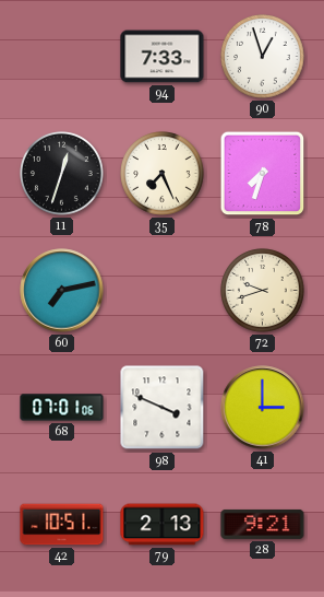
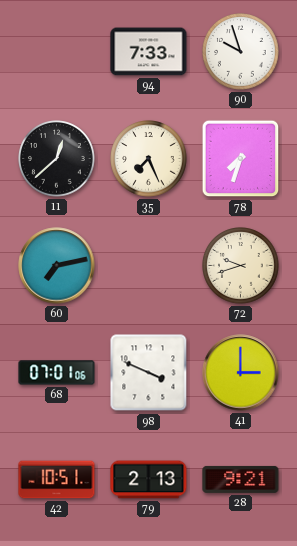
90: 12:57 -> 9:57
11: 12:33 -> 12:38
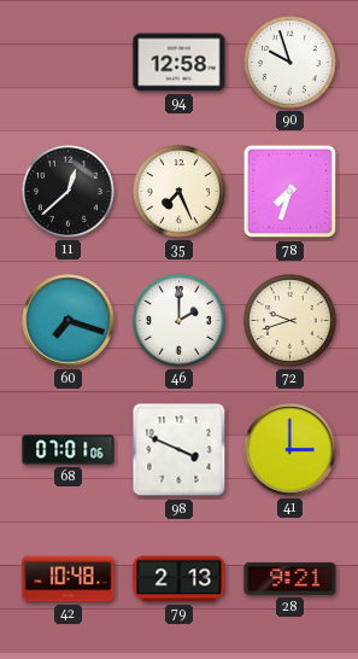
94: 7:33 -> 12:58
60: 7:13 -> 7:18
46: none -> 2:00
42: 10:51 -> 10:48
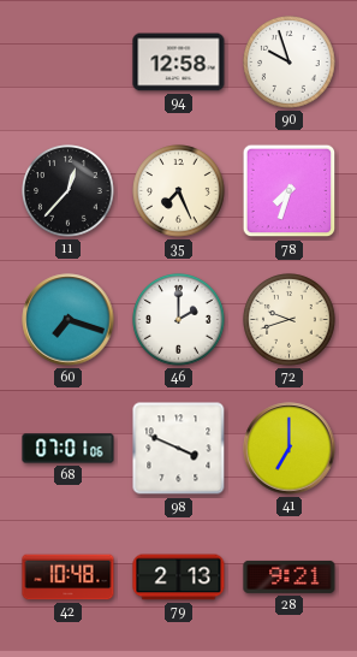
11: 12:38 -> 12:37
41: 3:00 -> 7:00
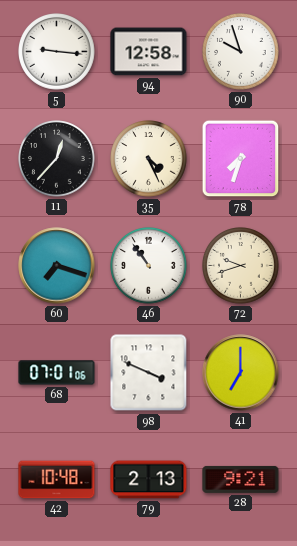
5: none -> 9:16
35: 7:26 -> 4:26
46: 2:00 -> 10:54
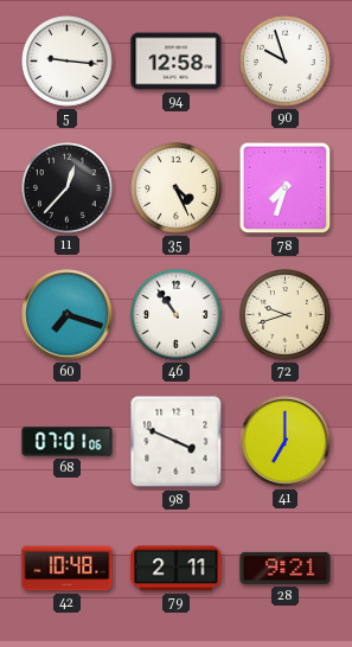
79: 2:13 -> 2:11
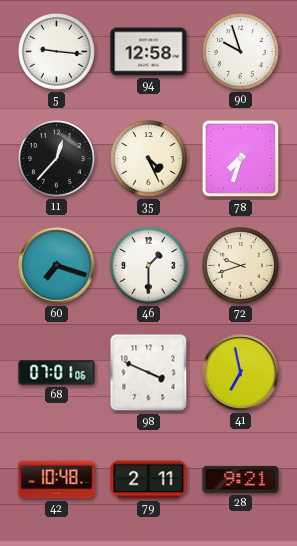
46: 10:54 -> 1:30
41: 7:00 -> 6:58
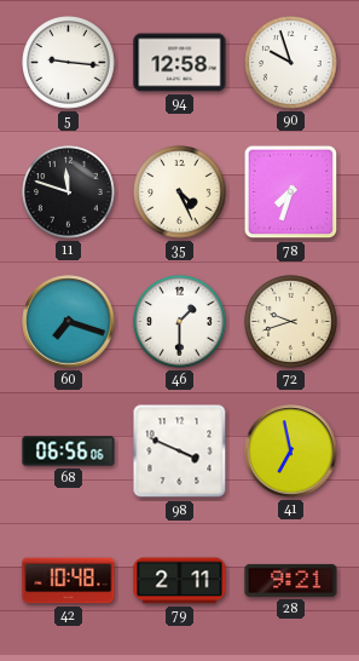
11: 12:37 -> 11:48
68: 07:01 -> 06:56
